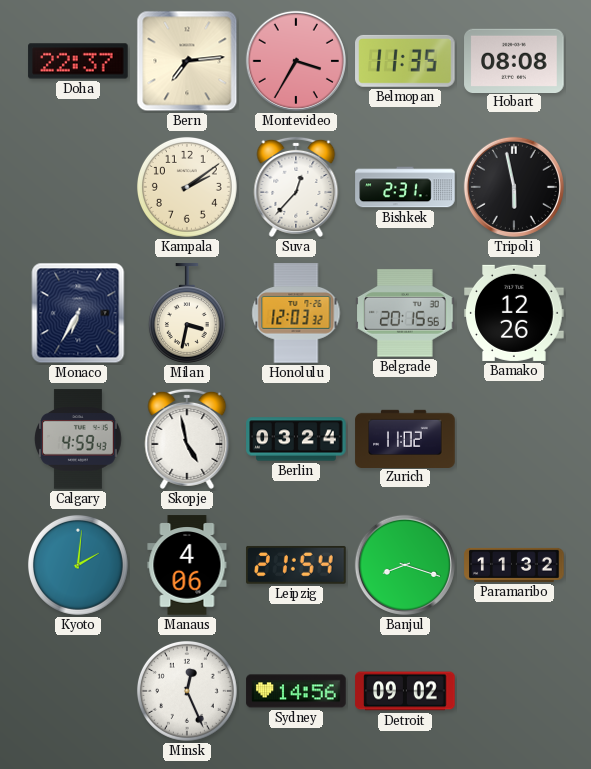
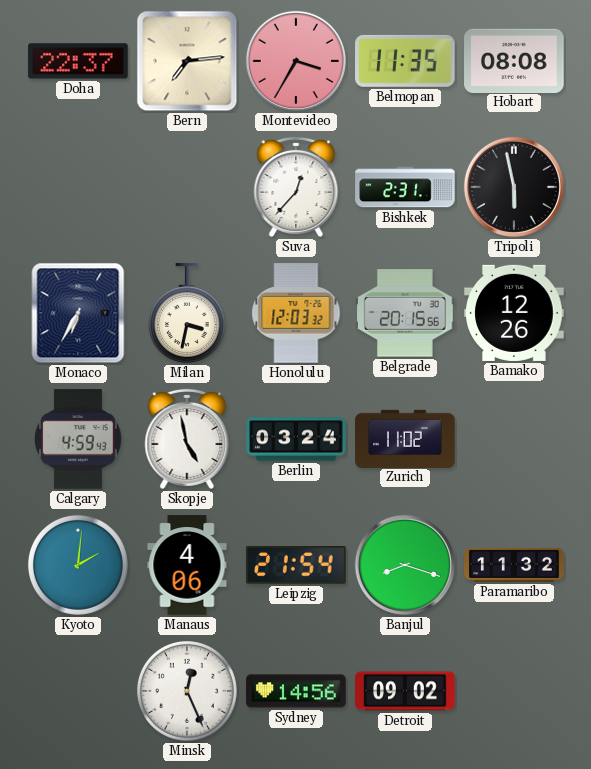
Kampala: 2:09 -> none
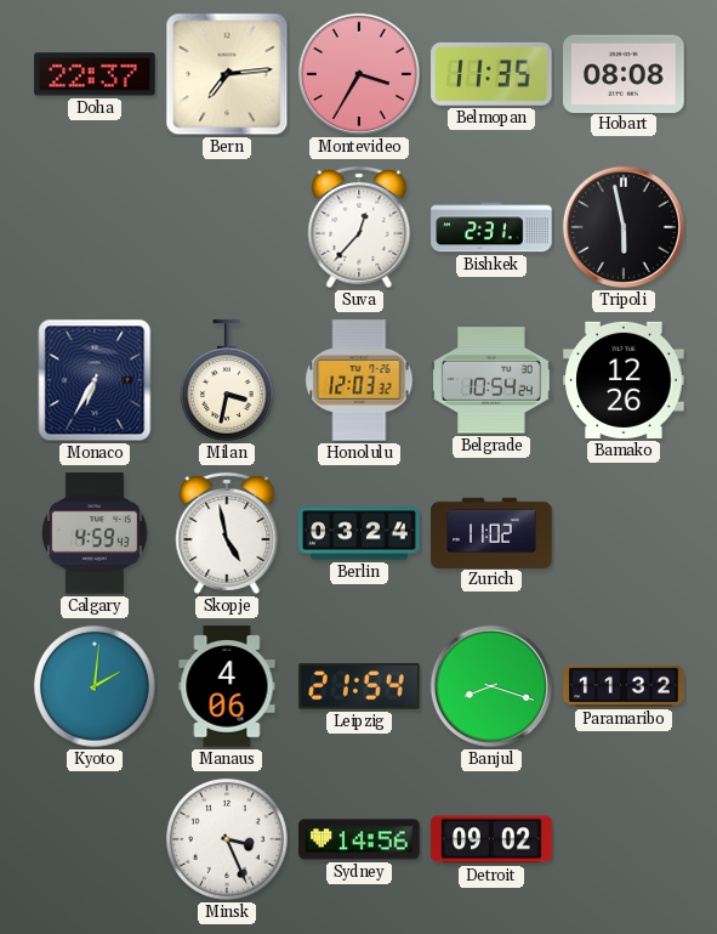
Belgrade: 20:15 -> 10:54
Minsk: 12:26 -> 3:26
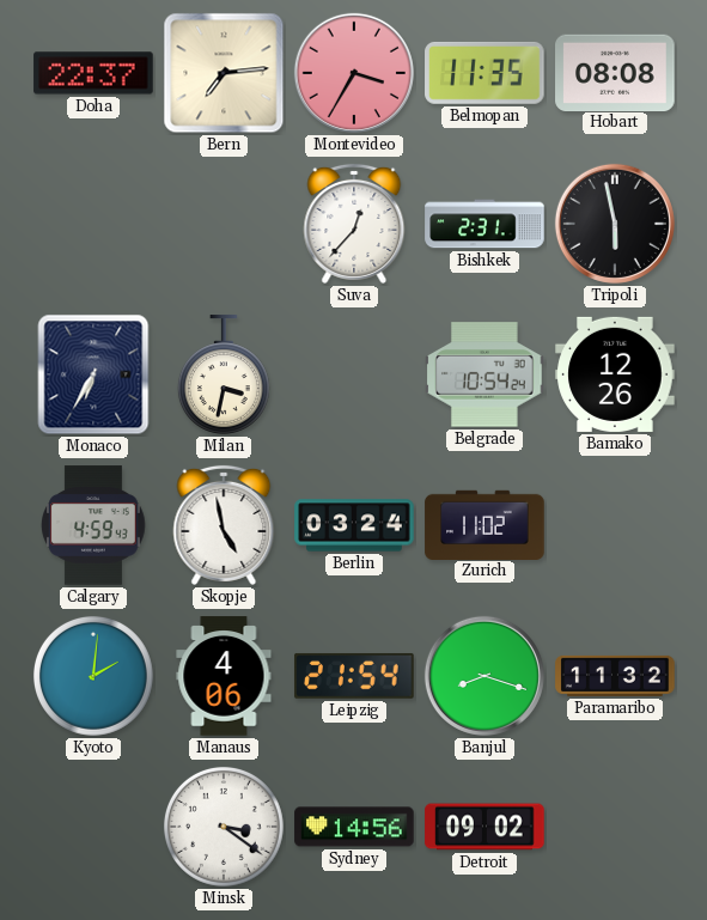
Honolulu: 12:03 -> none
Minsk: 3:26 -> 3:21
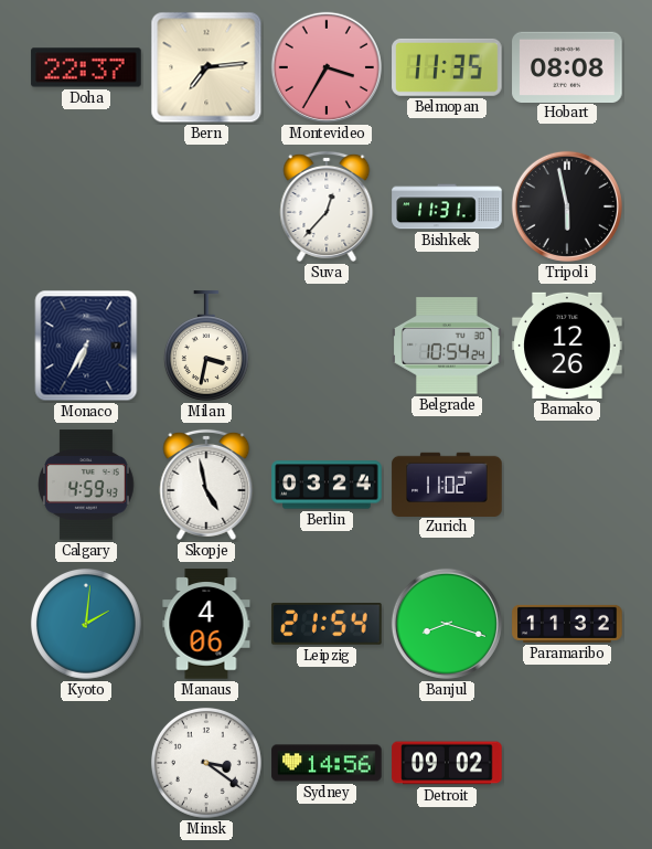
Bishkek: 2:31 -> 11:31
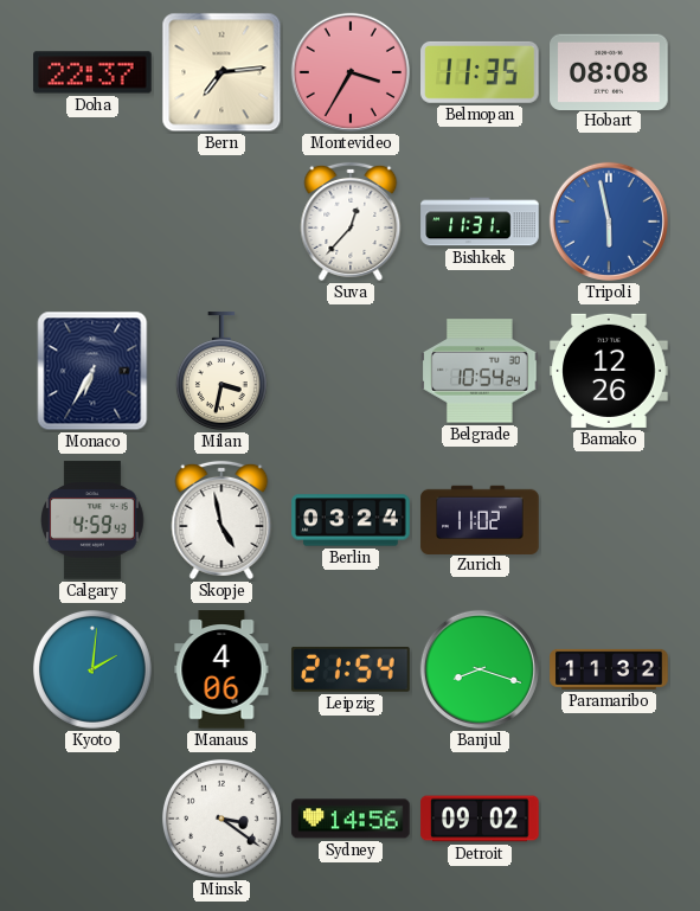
Tripoli dial: black -> blue
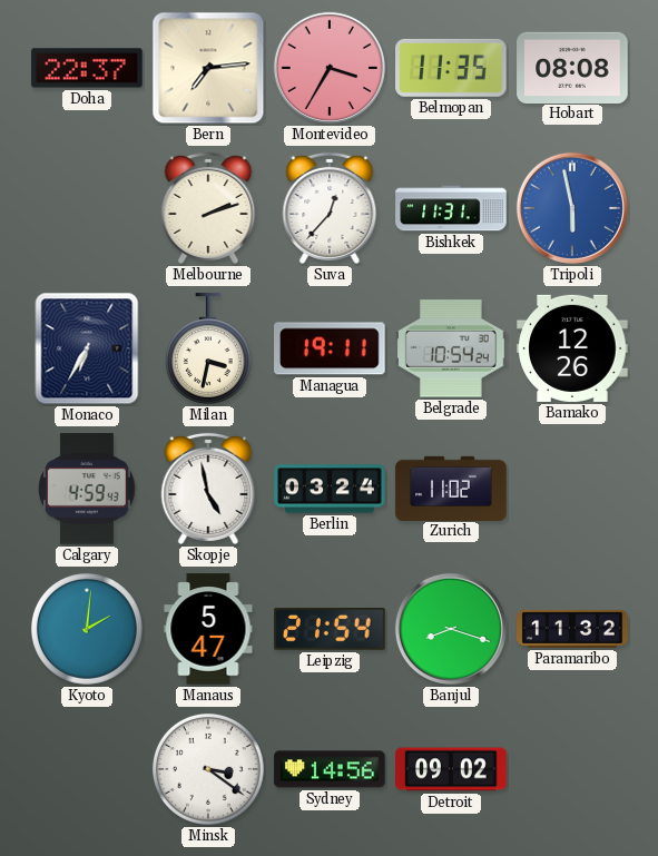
Melbourne: none -> 2:12
Managua: none -> 19:11
Manaus: 4:06 -> 5:47
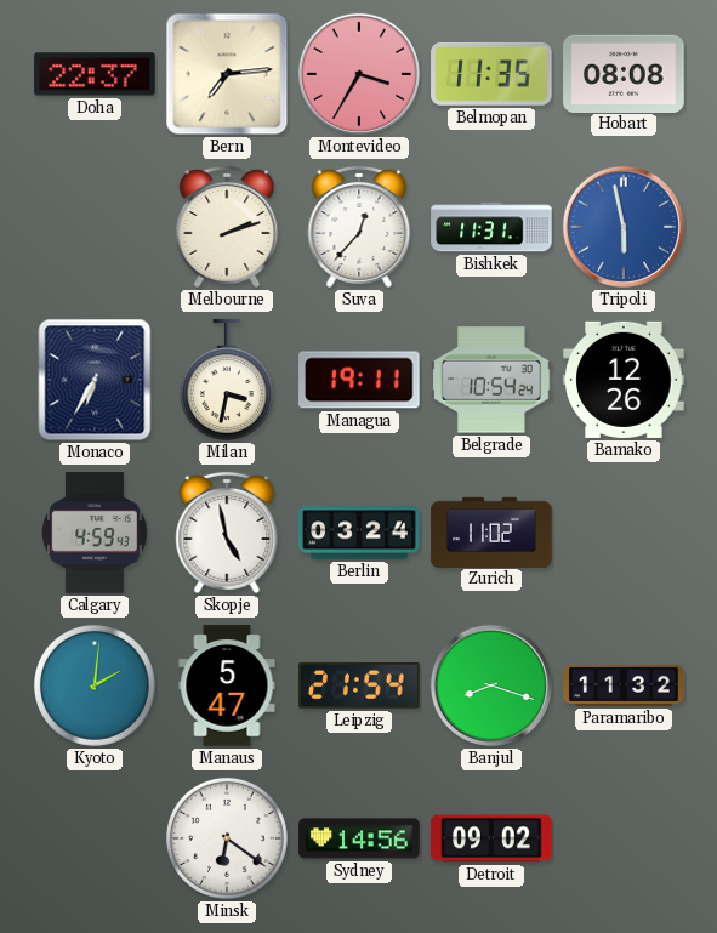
Minsk: 3:21 -> 6:21
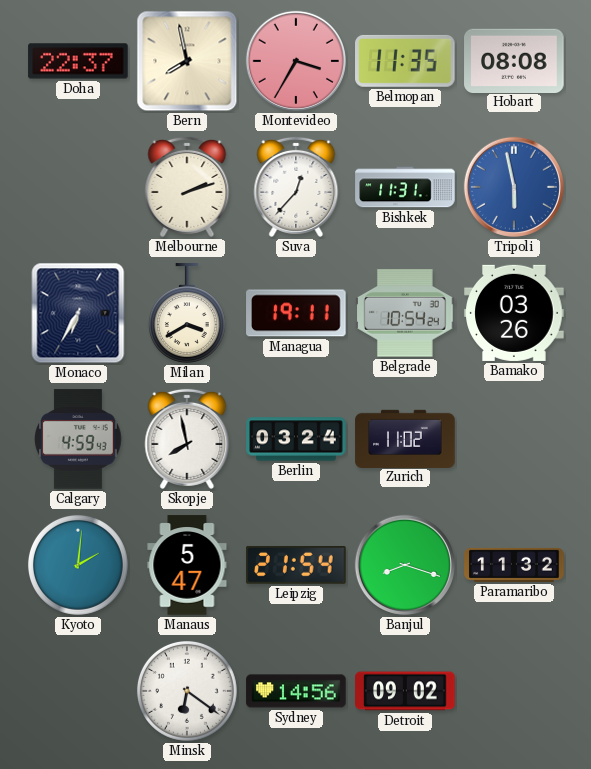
Bern: 7:14 -> 7:58
Milan: 3:32 -> 3:40
Bamako: 12:26 -> 03:26
Skopje: 4:58 -> 7:58
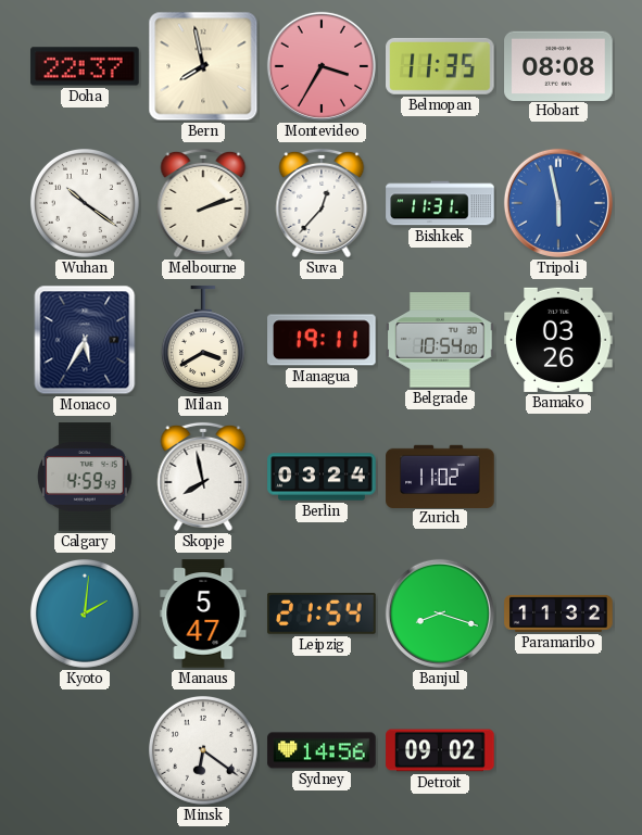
Wuhan: none -> 10:21
Monaco: 6:35 -> 5:35
Belgrade: 10:54:24 -> 10:54:00
